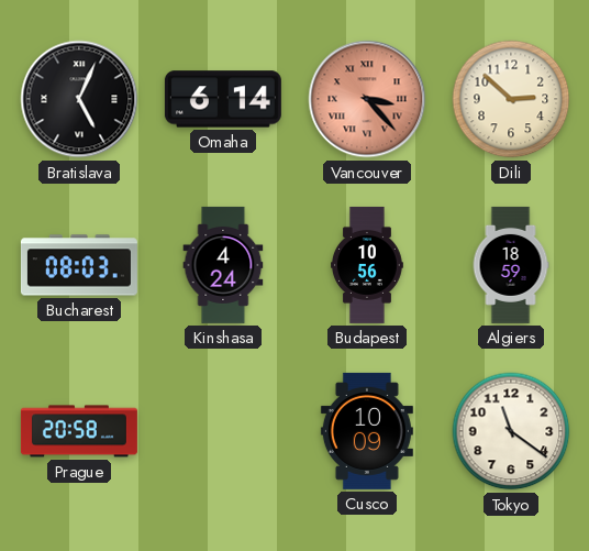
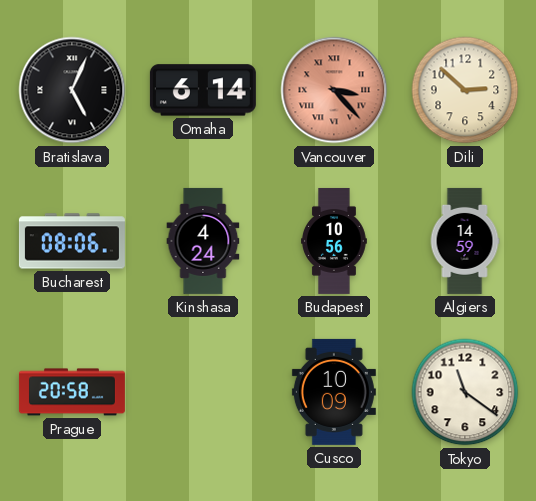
Bucharest: 08:03 -> 08:06
Algiers: 18:59 -> 14:59
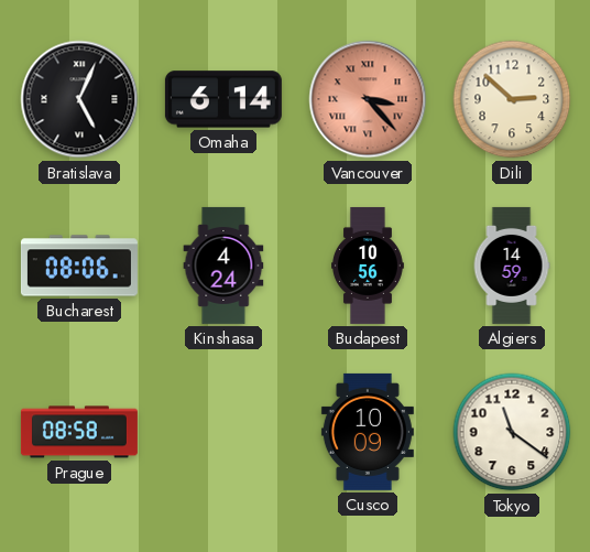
Prague: 20:58 -> 08:58
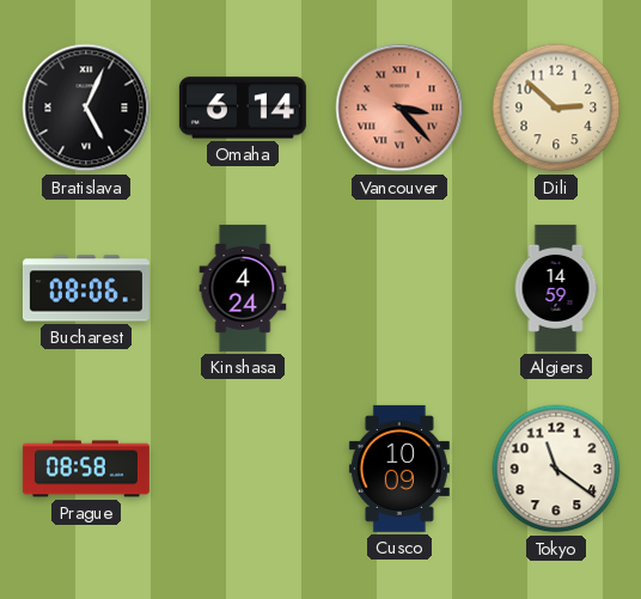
Budapest: 10:56 -> none
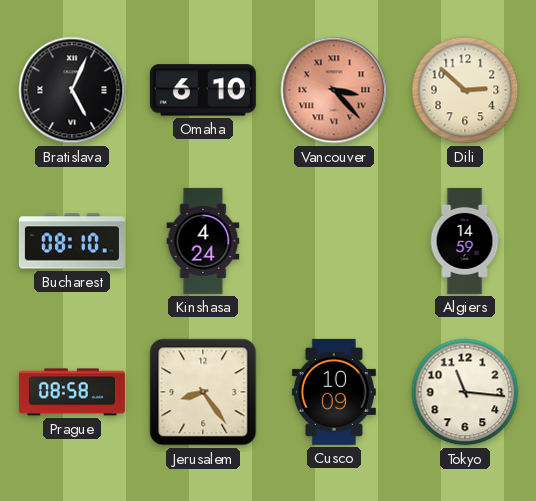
Omaha: 6:14 -> 6:10
Bucharest: 08:06 -> 08:10
Jerusalem: none -> 8:24
Tokyo: 11:21 -> 11:16
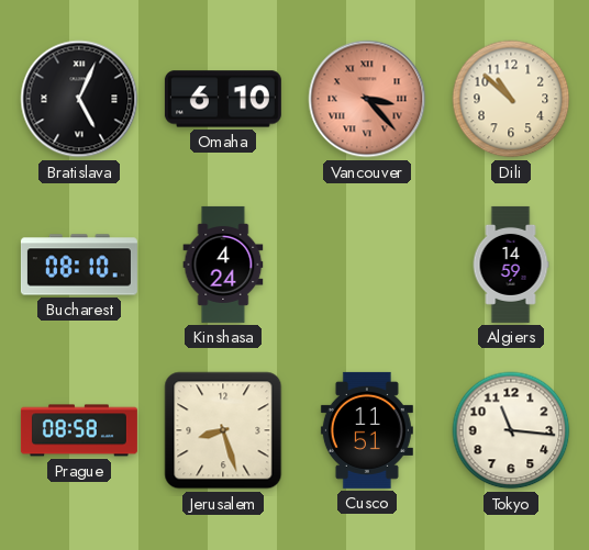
Dili: 2:52 -> 10:52
Jerusalem: 8:24 -> 8:27
Cusco: 10:09 -> 11:51
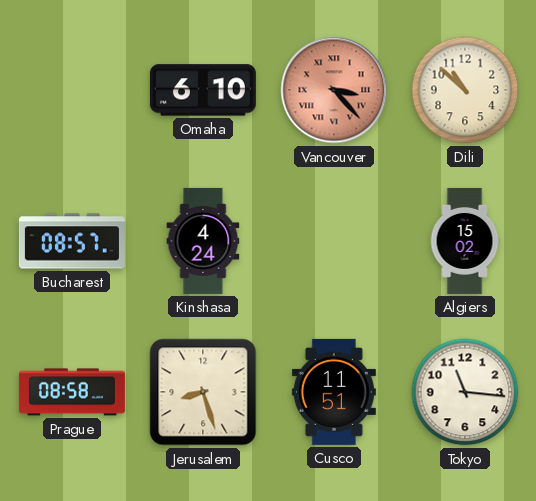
Bratislava: 5:04 -> none
Bucharest: 08:10 -> 08:57
Algiers: 14:59 -> 15:02
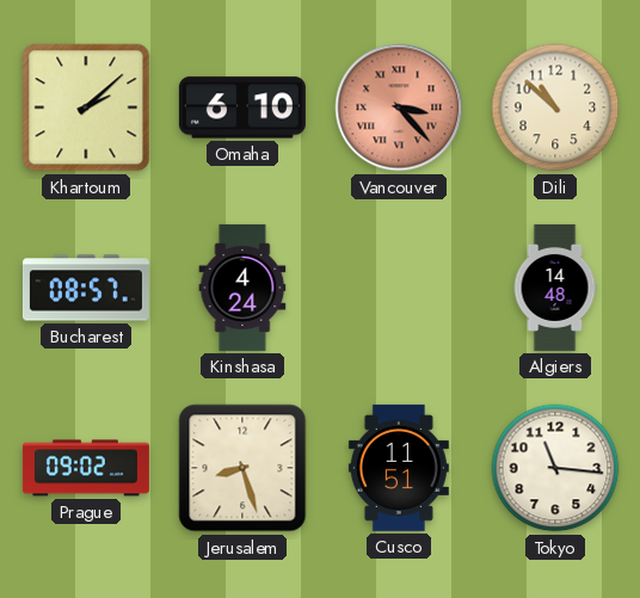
Khartoum: none -> 2:08
Algiers: 15:02 -> 14:48
Prague: 08:58 -> 09:02
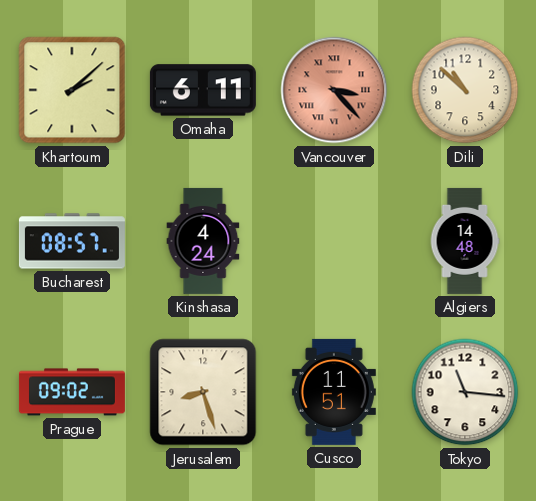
Omaha: 6:10 -> 6:11
